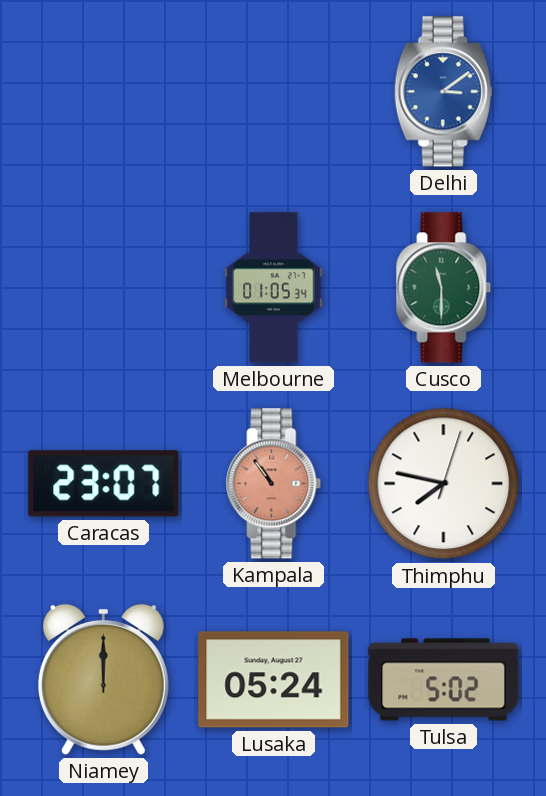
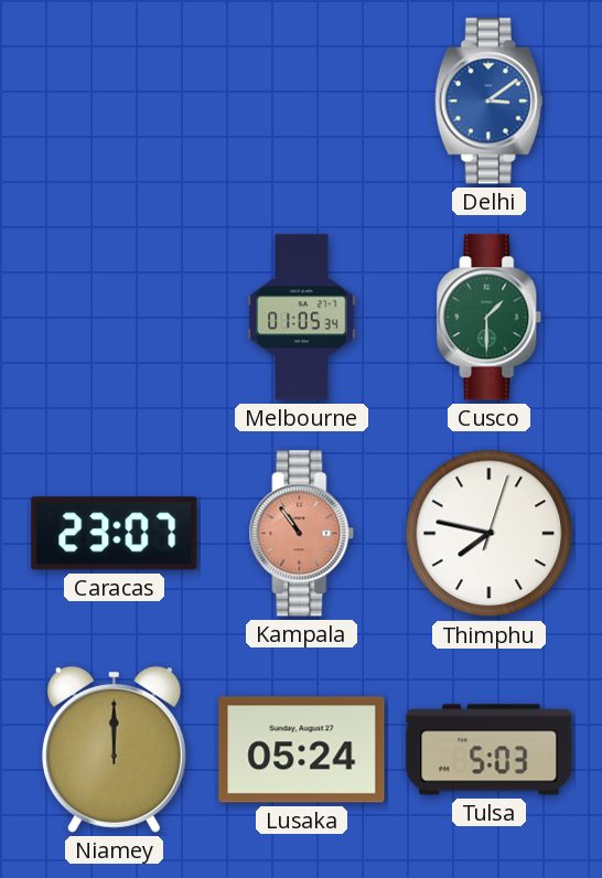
Cusco: 11:30 -> 1:30
Tulsa: 5:02 -> 5:03
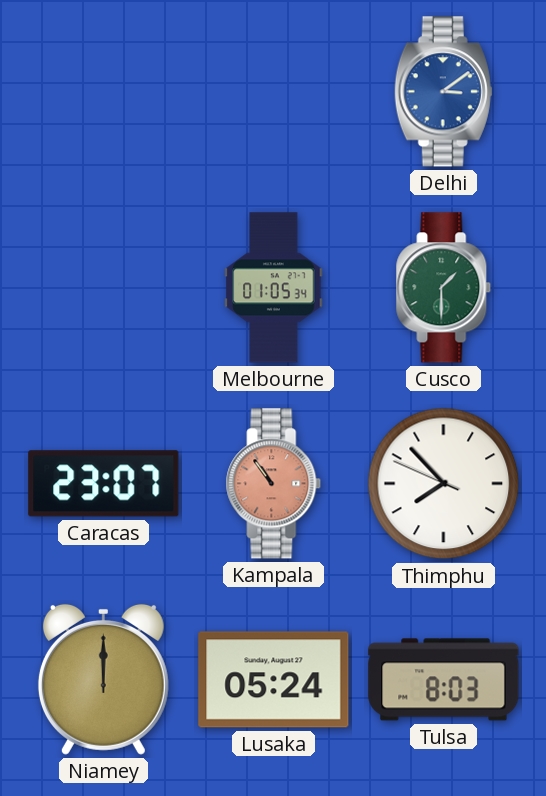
Thimphu: 7:47 -> 7:52
Tulsa: 5:03 -> 8:03
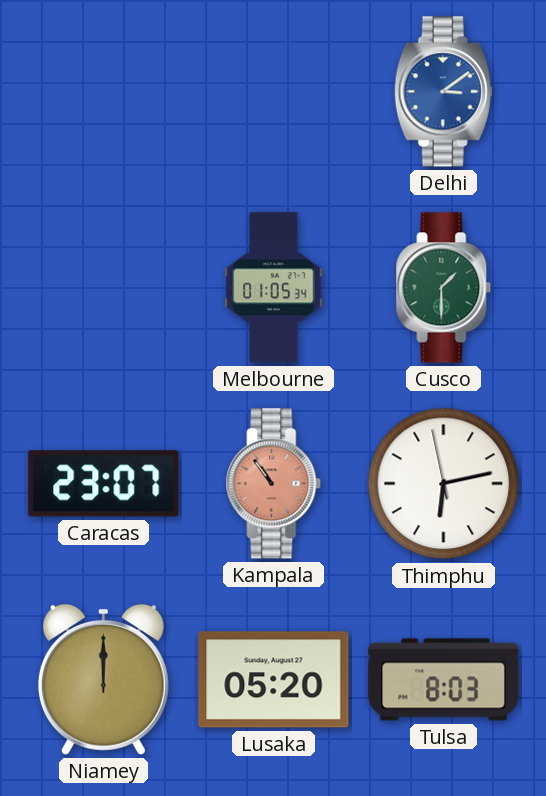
Thimphu: 7:52 -> 6:12
Lusaka: 05:24 -> 05:20
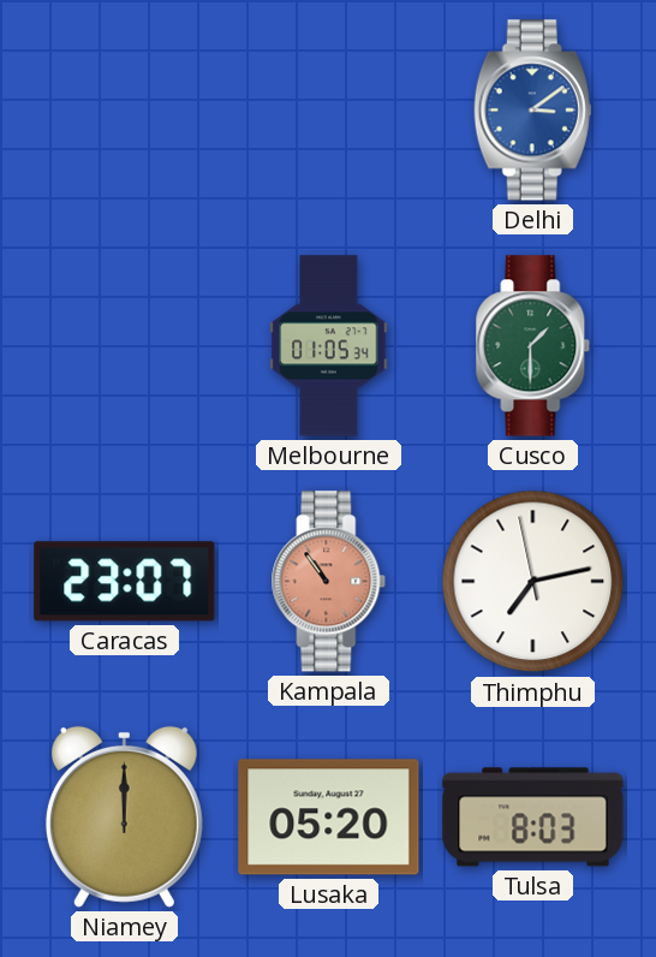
Thimphu: 6:12 -> 7:12
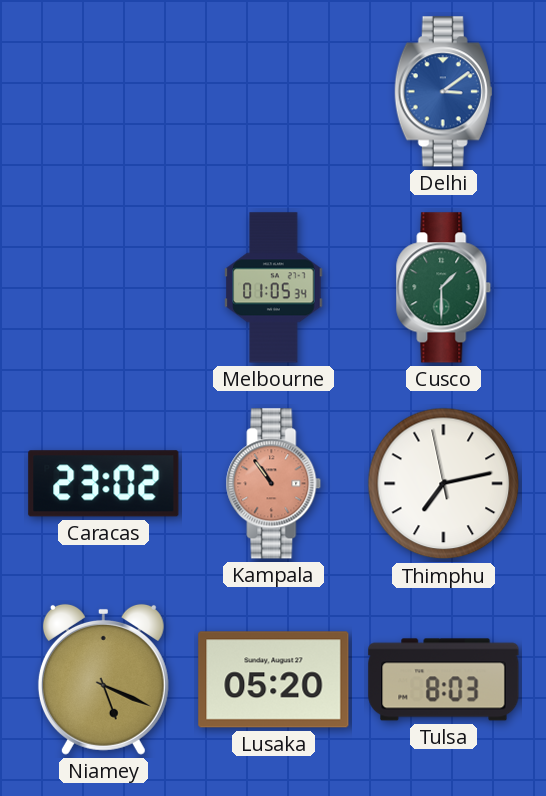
Caracas: 23:07 -> 23:02
Niamey: 12:00 -> 5:19
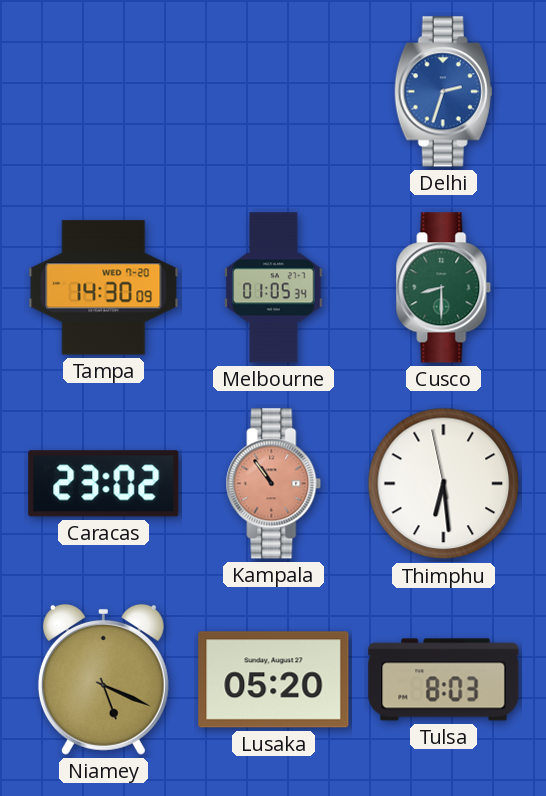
Delhi: 3:09 -> 2:33
Tampa: none -> 14:30
Cusco: 1:30 -> 8:30
Thimphu: 7:12 -> 6:28
